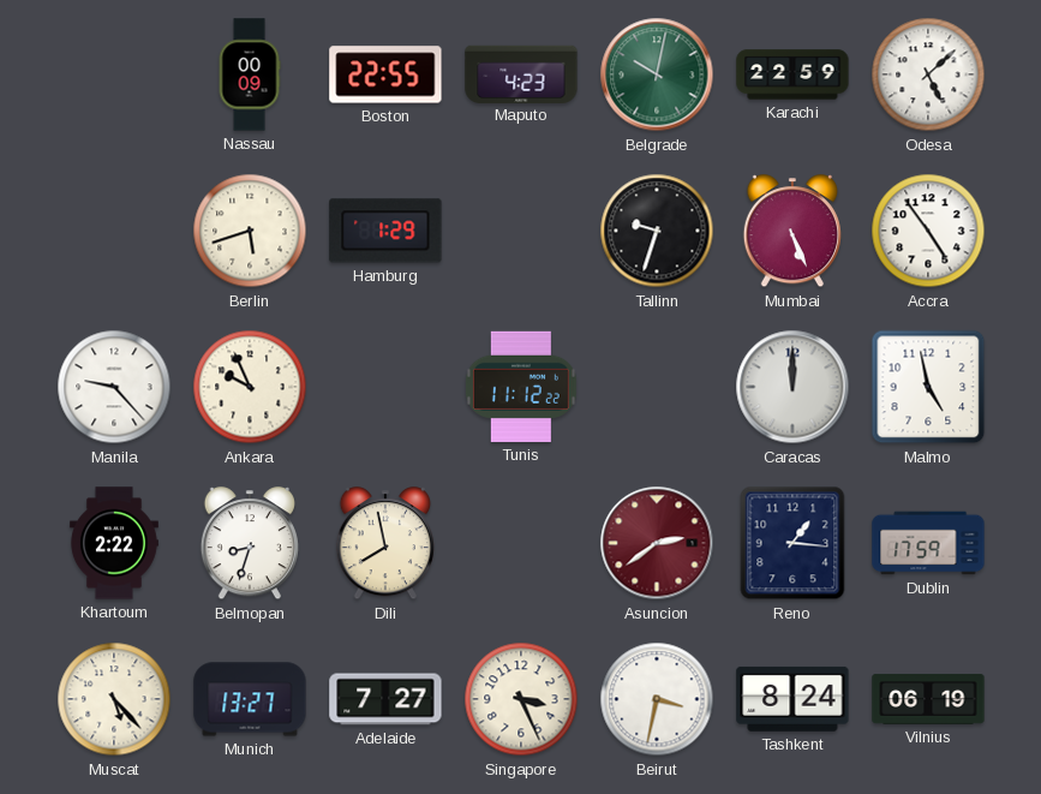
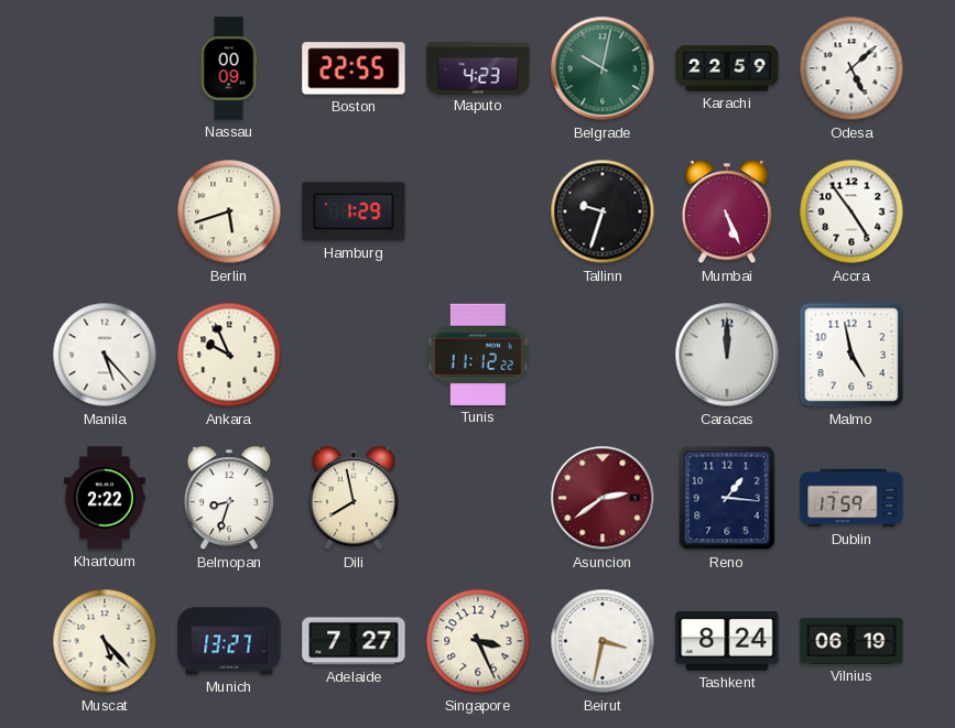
Manila: 9:23 -> 5:23
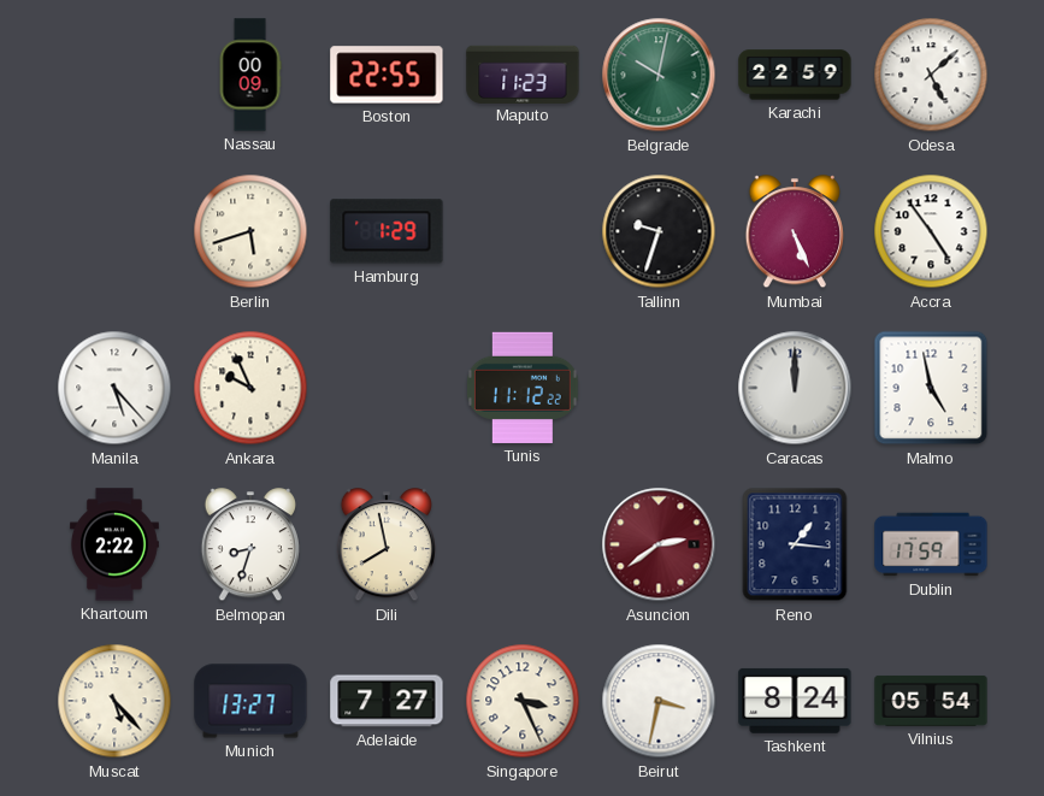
Maputo: 4:23 -> 11:23
Vilnius: 06:19 -> 05:54
